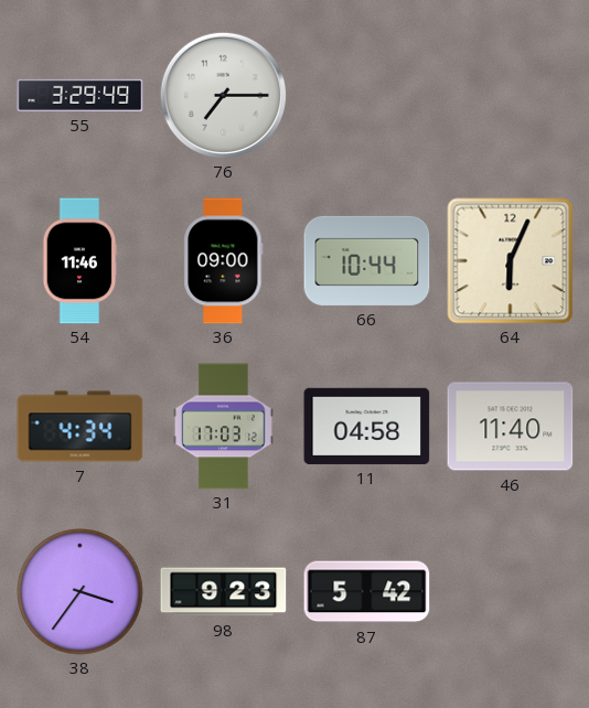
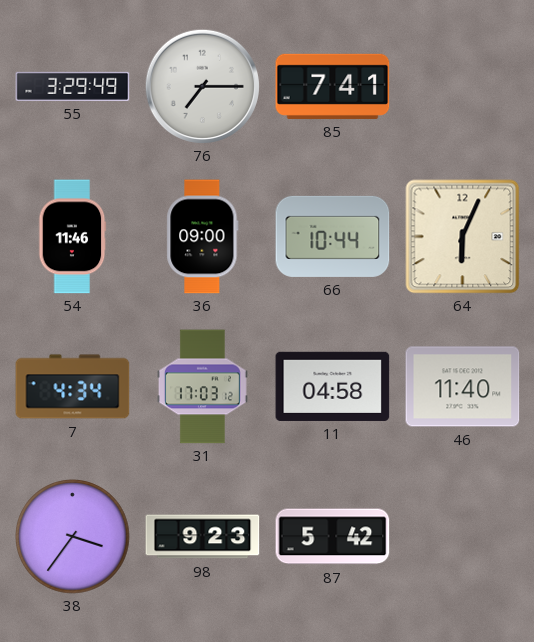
85: none -> 7:41
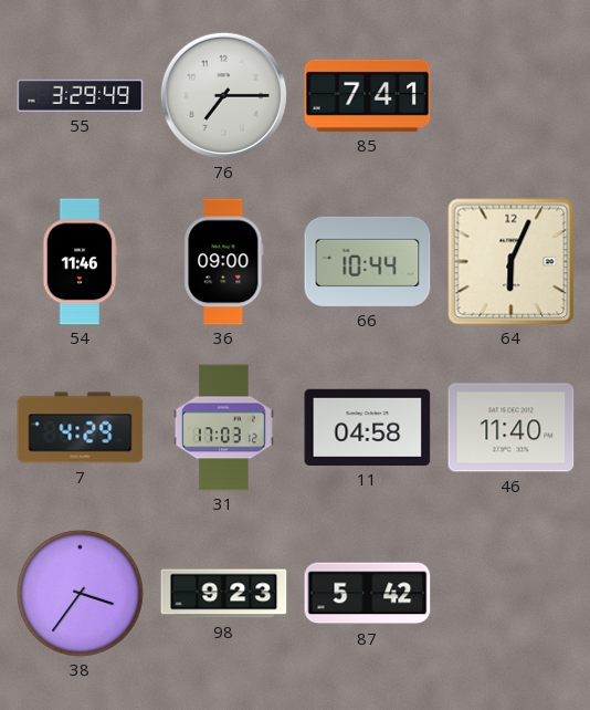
7: 4:34 -> 4:29
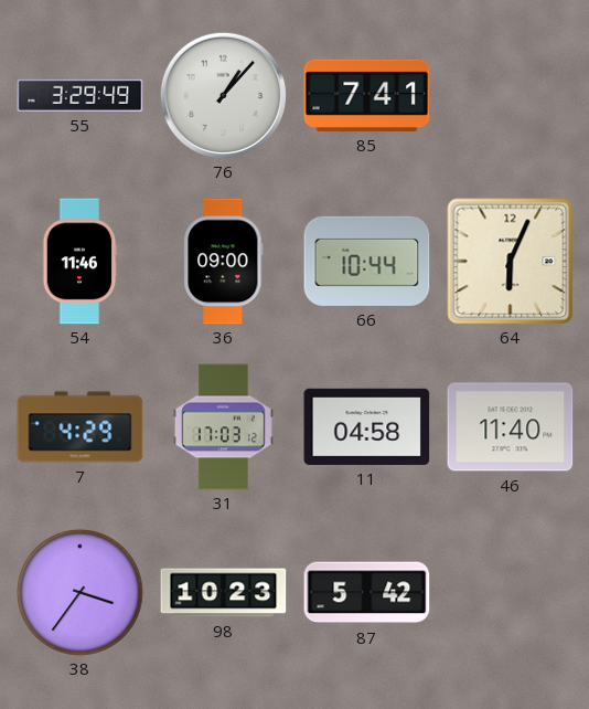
76: 7:15 -> 1:07
98: 9:23 -> 10:23
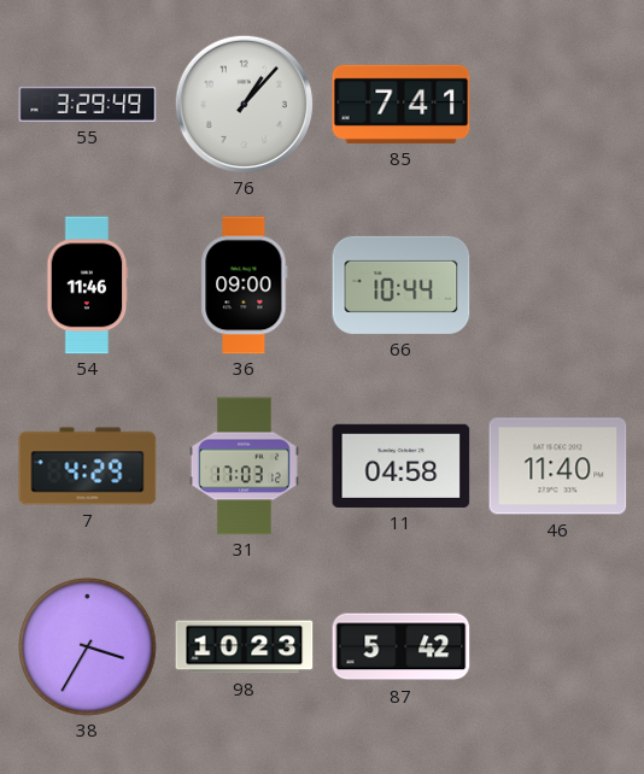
64: 6:04 -> none
38: 3:36 -> 3:35
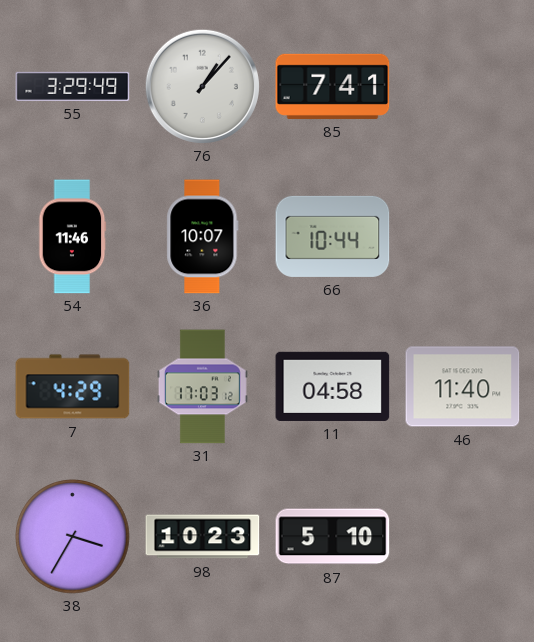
36: 09:00 -> 10:07
87: 5:42 -> 5:10
